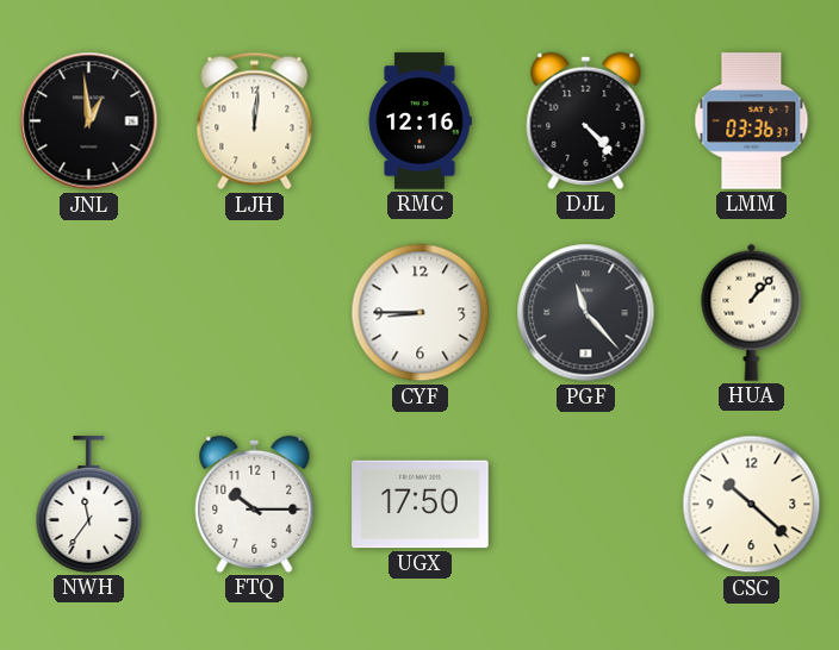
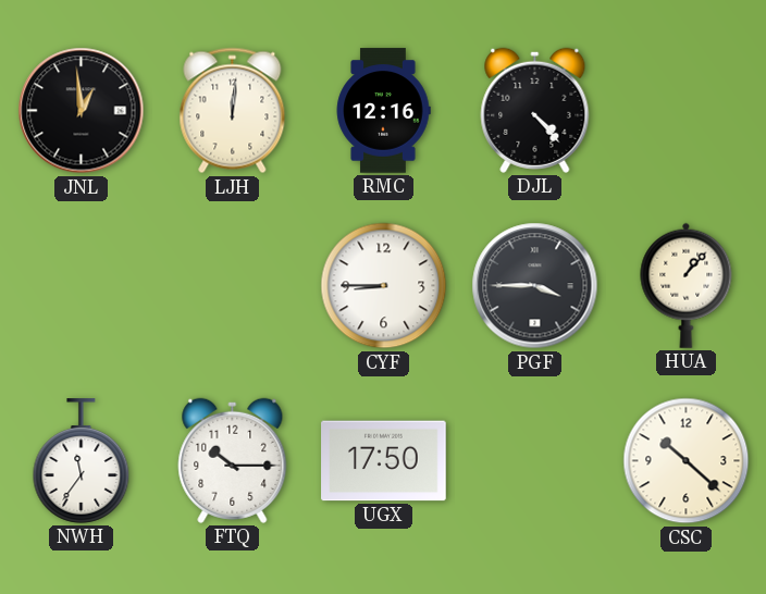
LMM: 03:36 -> none
PGF: 11:23 -> 3:45
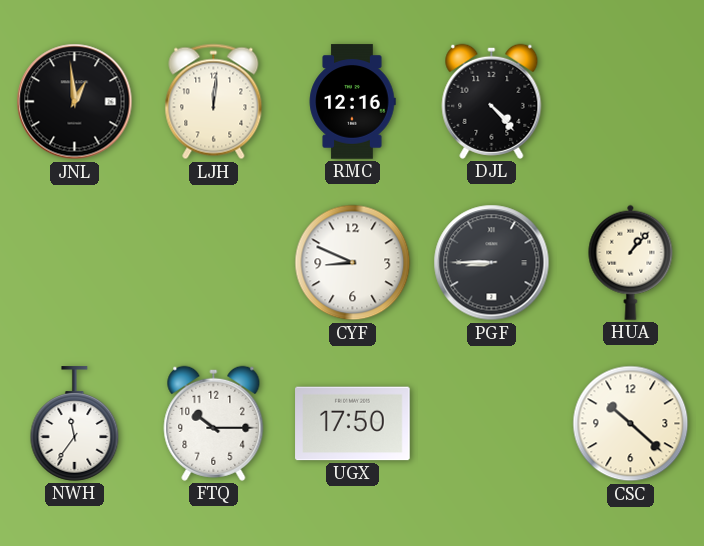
CYF: 8:45 -> 8:49
PGF: 3:45 -> 8:45
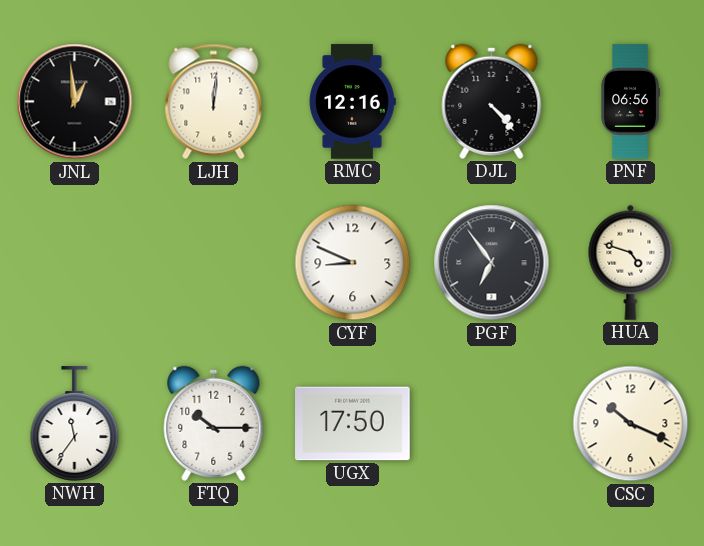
PNF: none -> 06:56
PGF: 8:45 -> 6:54
HUA: 1:07 -> 4:48
CSC: 10:22 -> 10:19
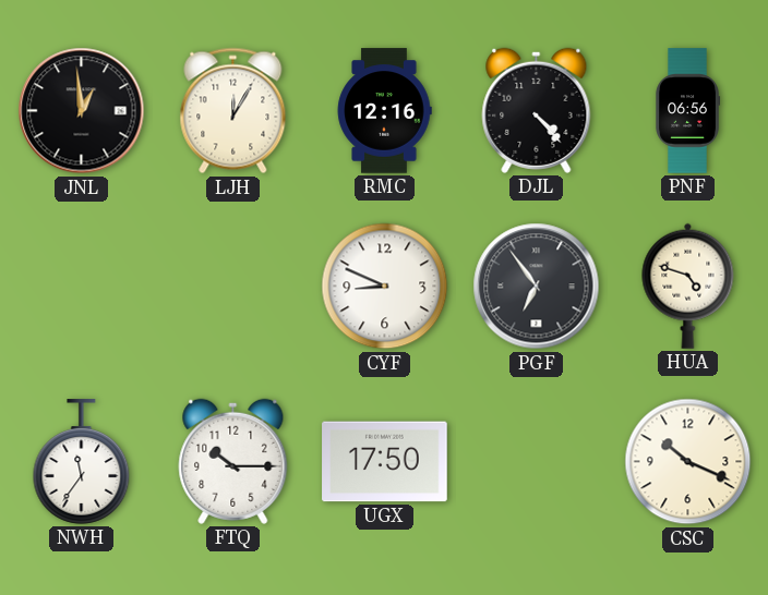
LJH: 12:01 -> 12:05
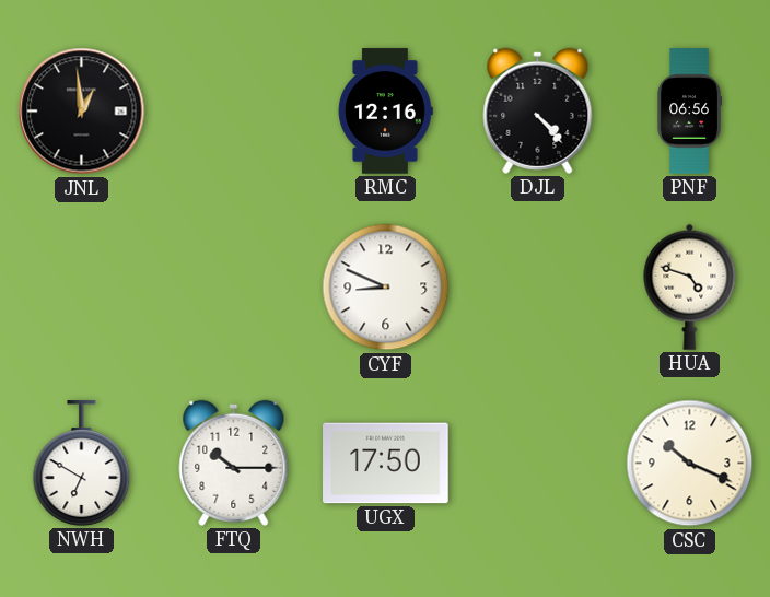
LJH: 12:05 -> none
PGF: 6:54 -> none
NWH: 11:36 -> 6:50
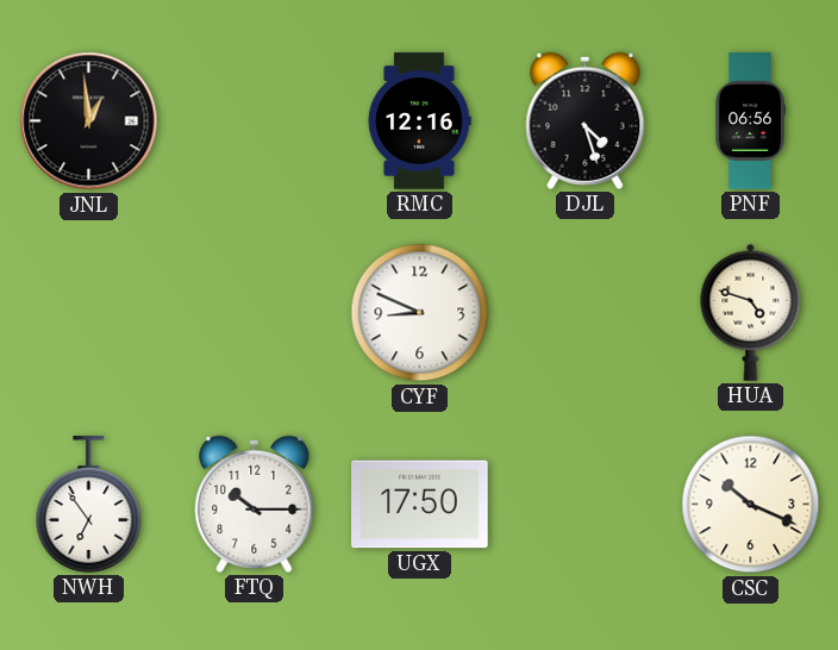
DJL: 4:23 -> 4:27
NWH: 6:50 -> 6:54
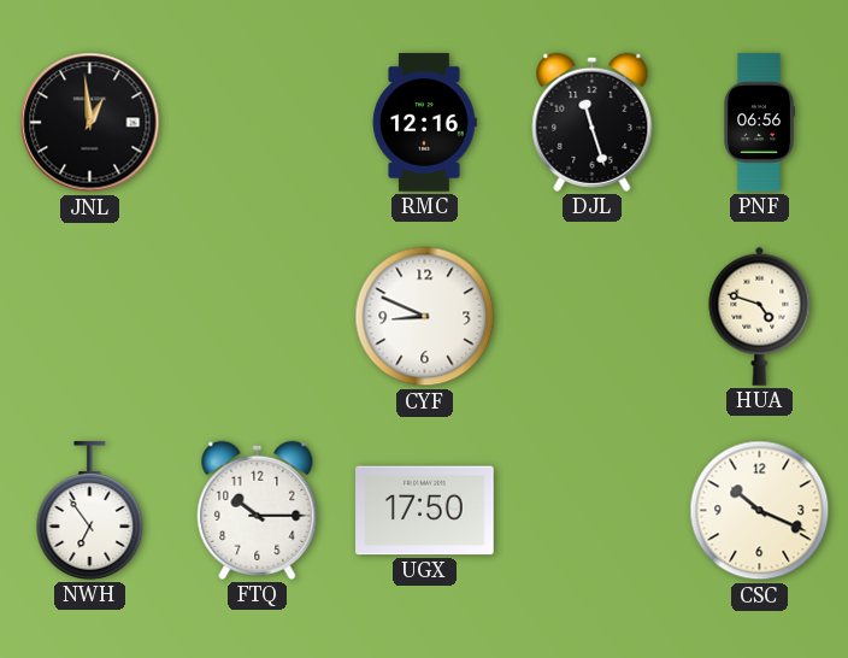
DJL: 4:27 -> 11:27
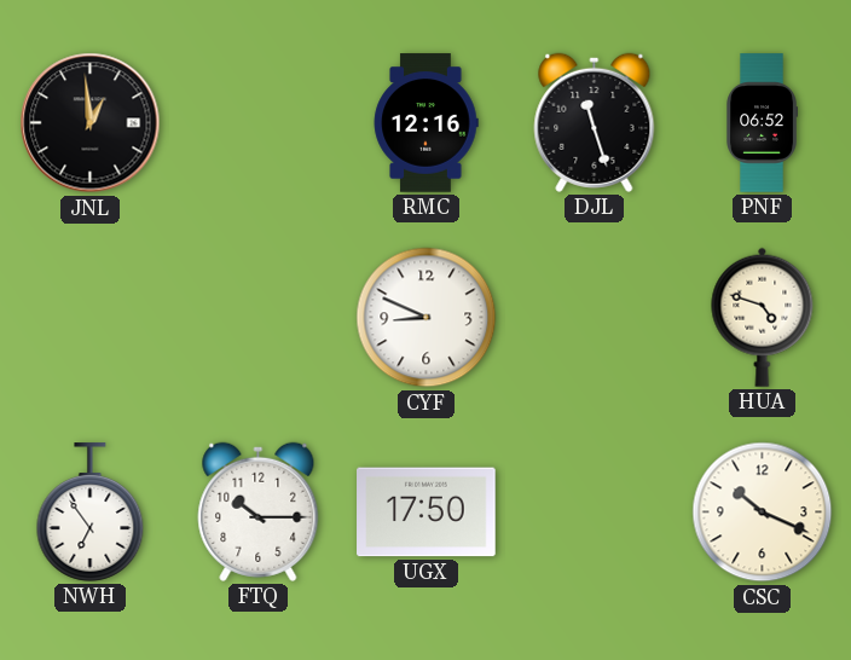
PNF: 06:56 -> 06:52
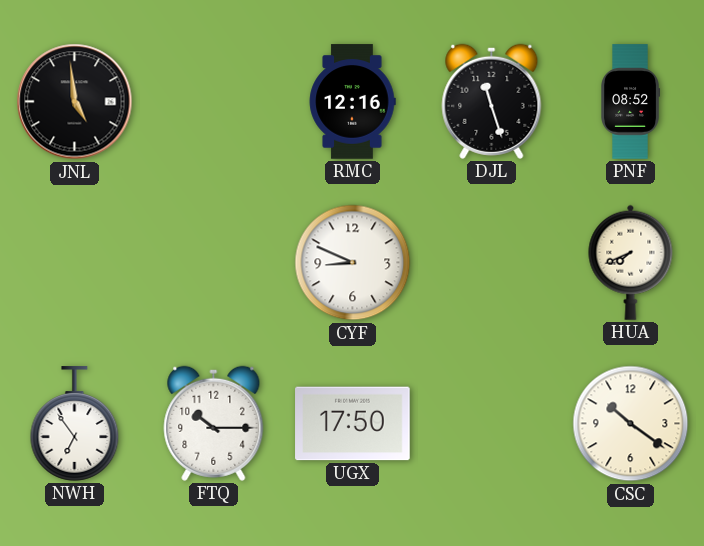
JNL: 12:59 -> 4:59
PNF: 06:52 -> 08:52
HUA: 4:48 -> 7:41
CSC: 10:19 -> 10:21
